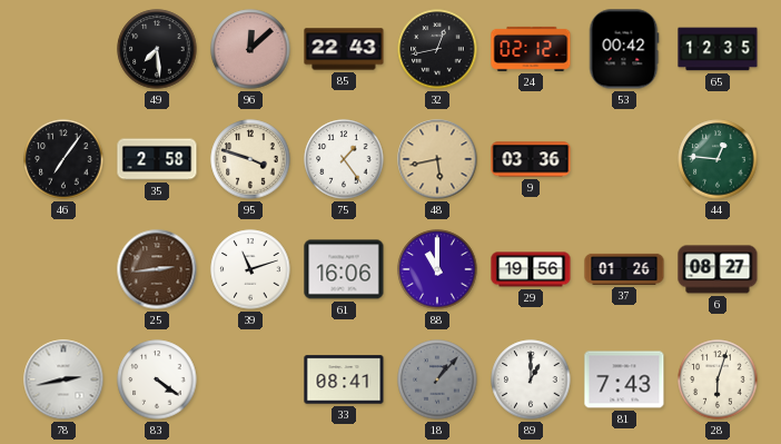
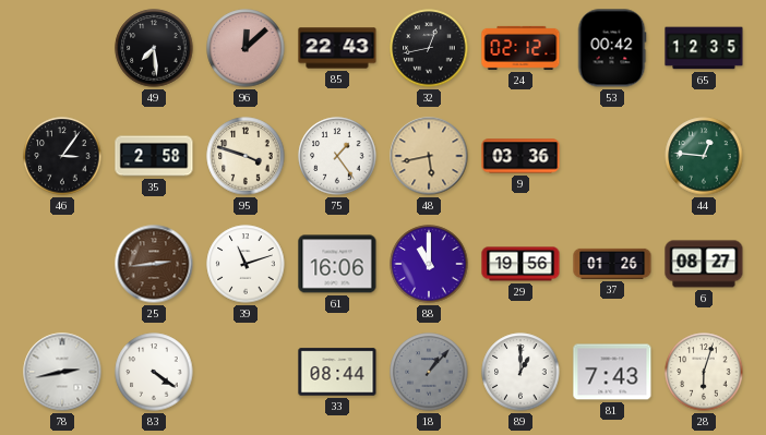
46: 7:06 -> 3:06
33: 08:41 -> 08:44
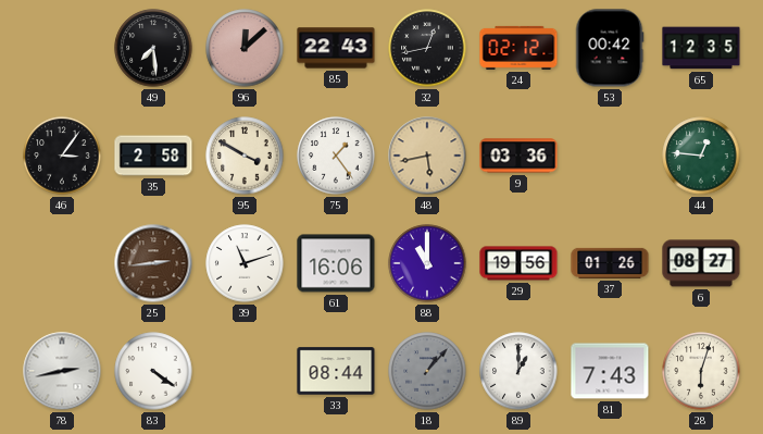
95: 3:48 -> 3:50
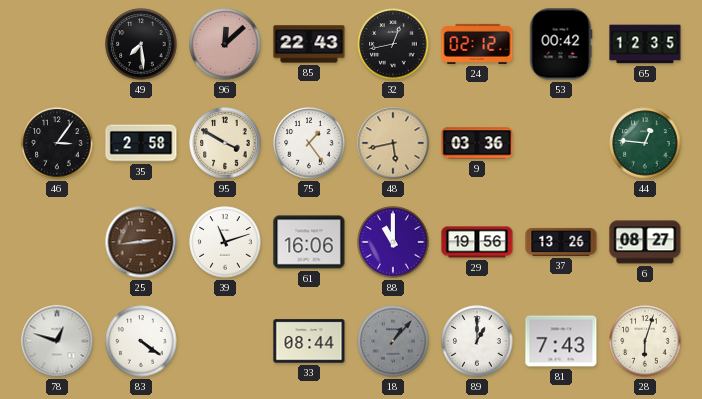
37: 01:26 -> 13:26
78: 2:43 -> 12:48
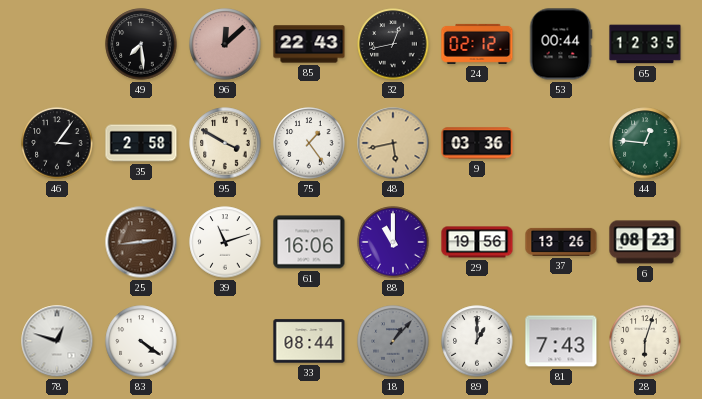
53: 00:42 -> 00:44
6: 08:27 -> 08:23
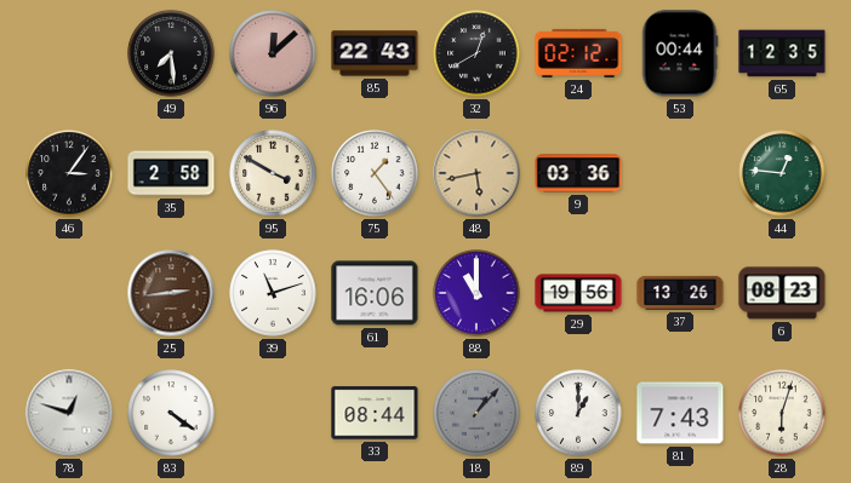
32: 12:43 -> 12:40
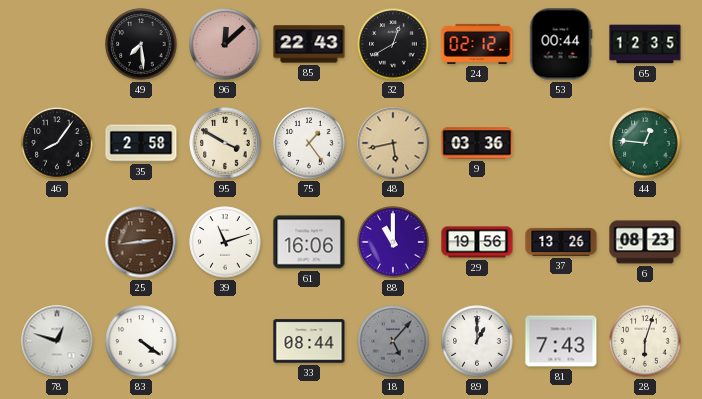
46: 3:06 -> 8:06
18: 1:07 -> 5:07
